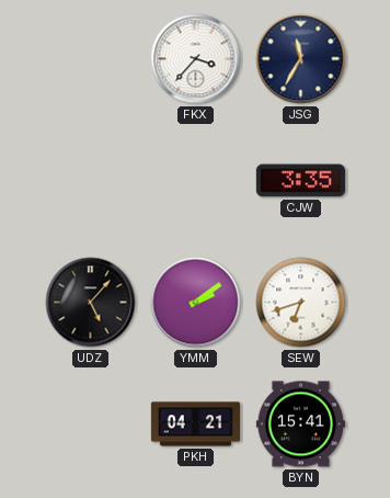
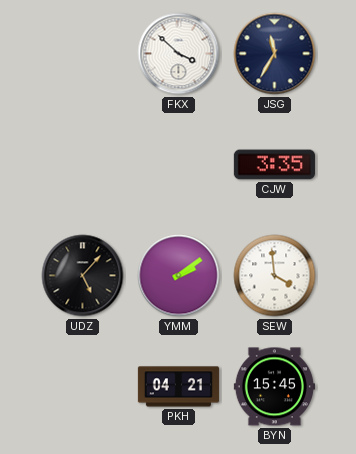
FKX: 3:37 -> 3:52
SEW: 6:42 -> 3:59
BYN: 15:41 -> 15:45
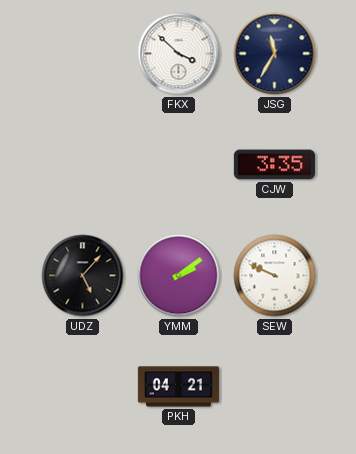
SEW: 3:59 -> 9:49
BYN: 15:45 -> none
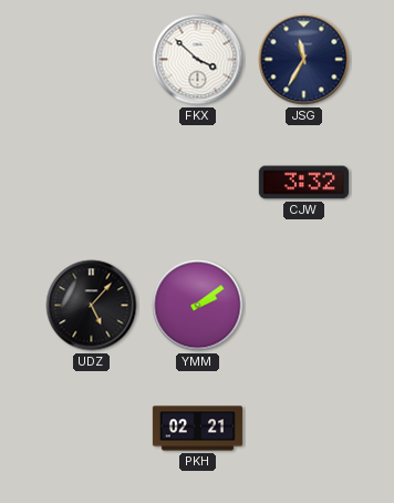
CJW: 3:35 -> 3:32
SEW: 9:49 -> none
PKH: 04:21 -> 02:21
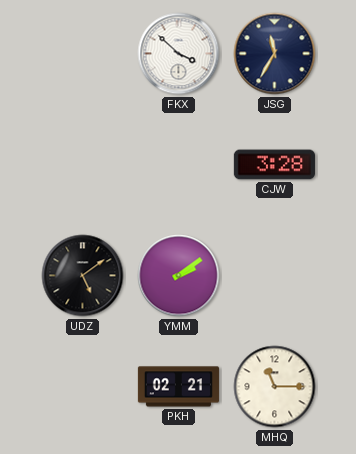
CJW: 3:32 -> 3:28
UDZ: 5:07 -> 5:09
MHQ: none -> 11:15
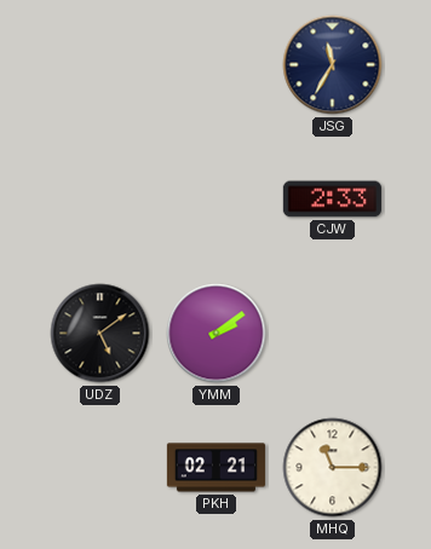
FKX: 3:52 -> none
CJW: 3:28 -> 2:33
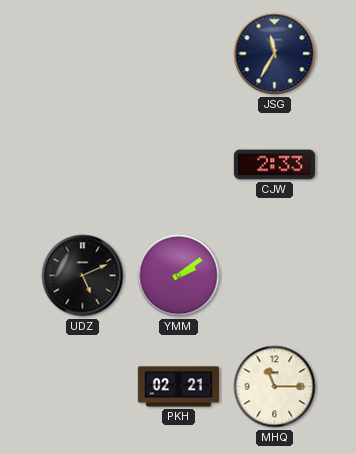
UDZ: 5:09 -> 5:11
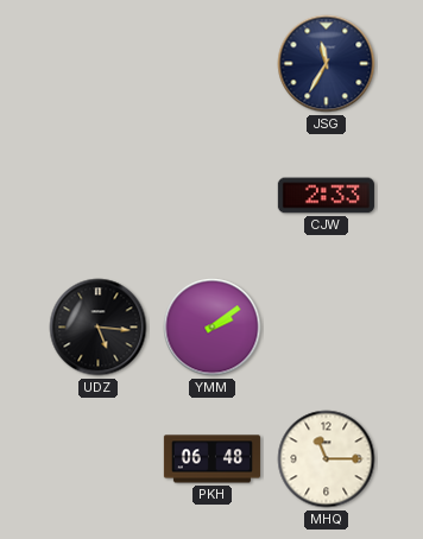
UDZ: 5:11 -> 5:16
PKH: 02:21 -> 06:48
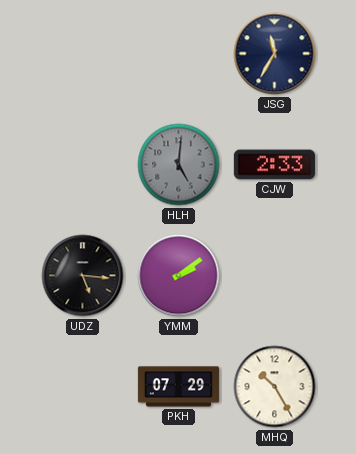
HLH: none -> 5:01
PKH: 06:48 -> 07:29
MHQ: 11:15 -> 10:25
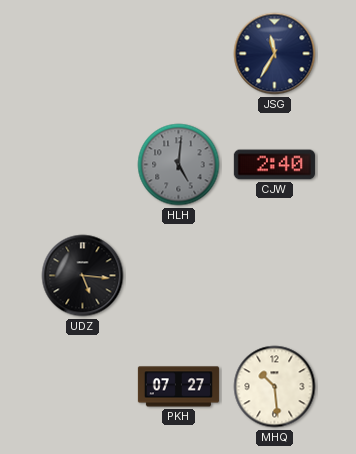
CJW: 2:33 -> 2:40
YMM: 2:09 -> none
PKH: 07:29 -> 07:27
MHQ: 10:25 -> 10:29
